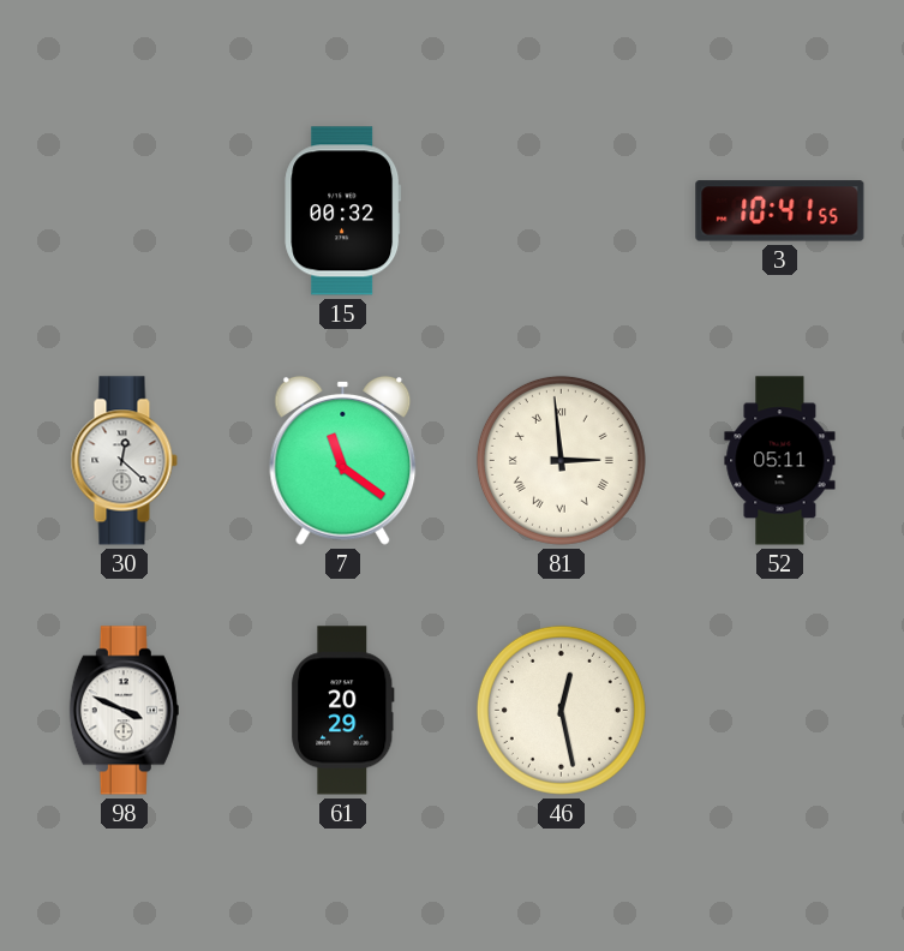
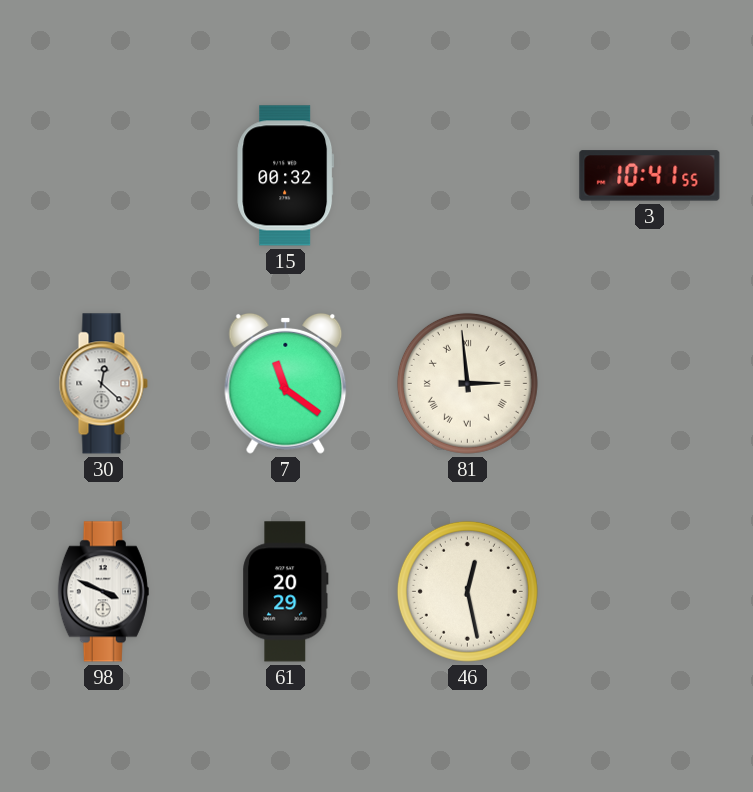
52: 05:11 -> none
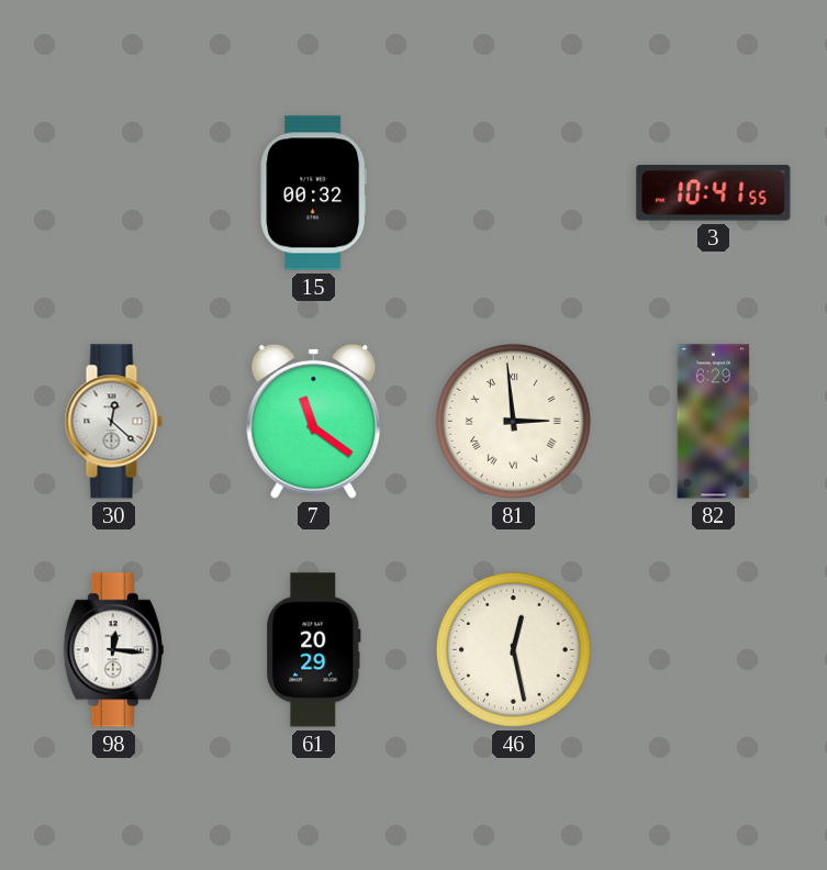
82: none -> 6:29
98: 3:49 -> 12:16
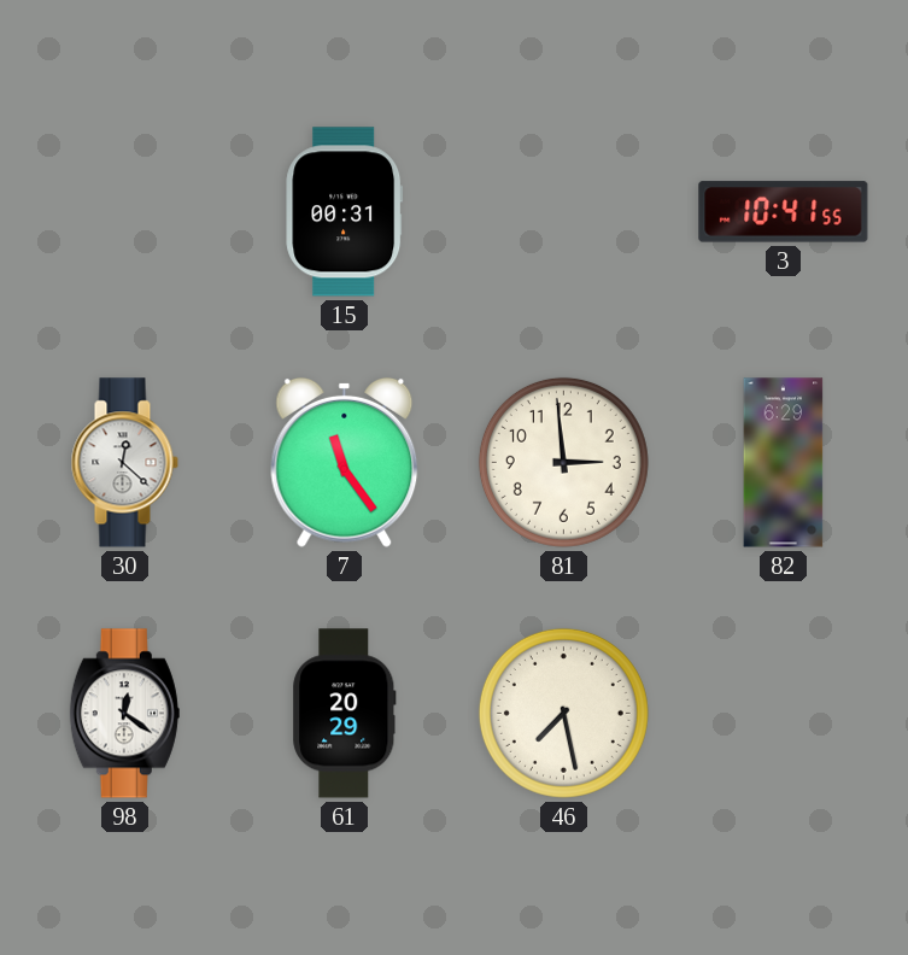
15: 00:32 -> 00:31
7: 11:21 -> 11:24
81 numerals: Roman -> Arabic
98: 12:16 -> 12:21
46: 12:28 -> 7:28
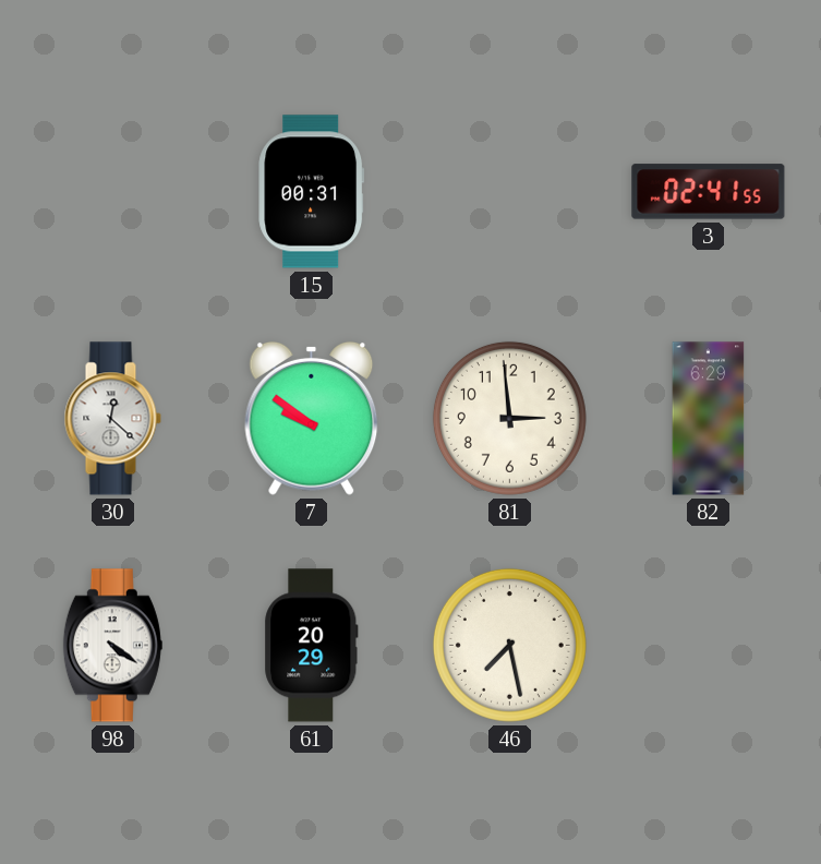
3: 10:41 -> 02:41
7: 11:24 -> 9:51
98: 12:21 -> 4:21
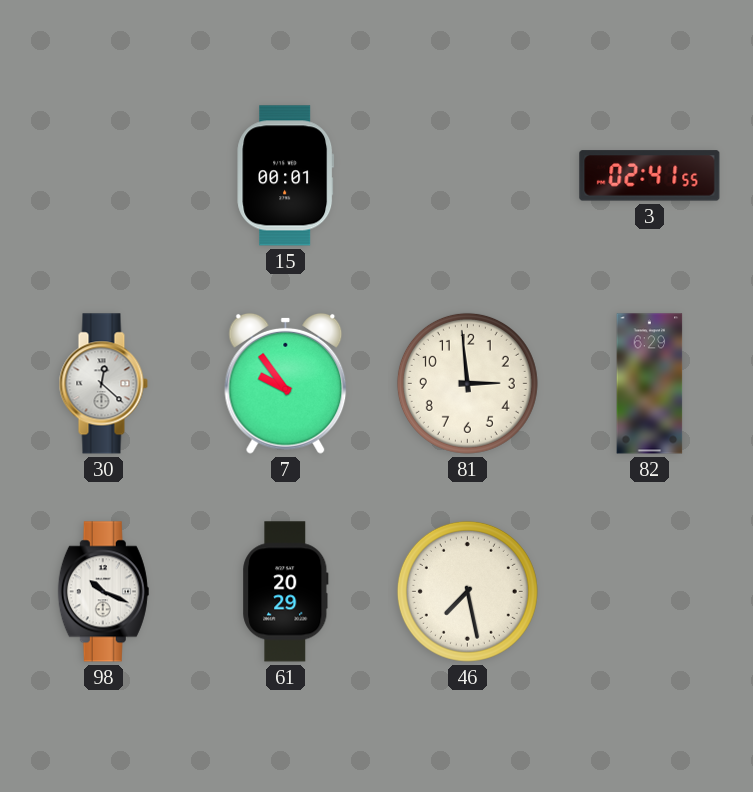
15: 00:31 -> 00:01
7: 9:51 -> 9:54
98: 4:21 -> 10:19
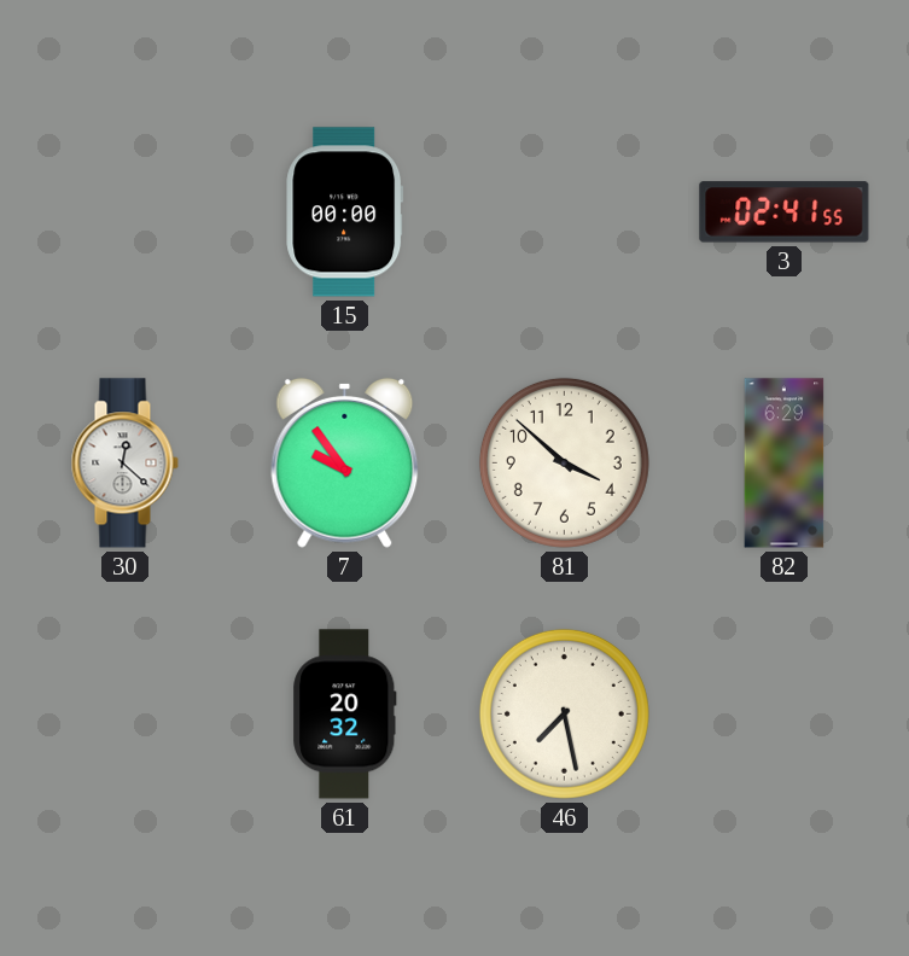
15: 00:01 -> 00:00
81: 2:59 -> 3:52
98: 10:19 -> none
61: 20:29 -> 20:32
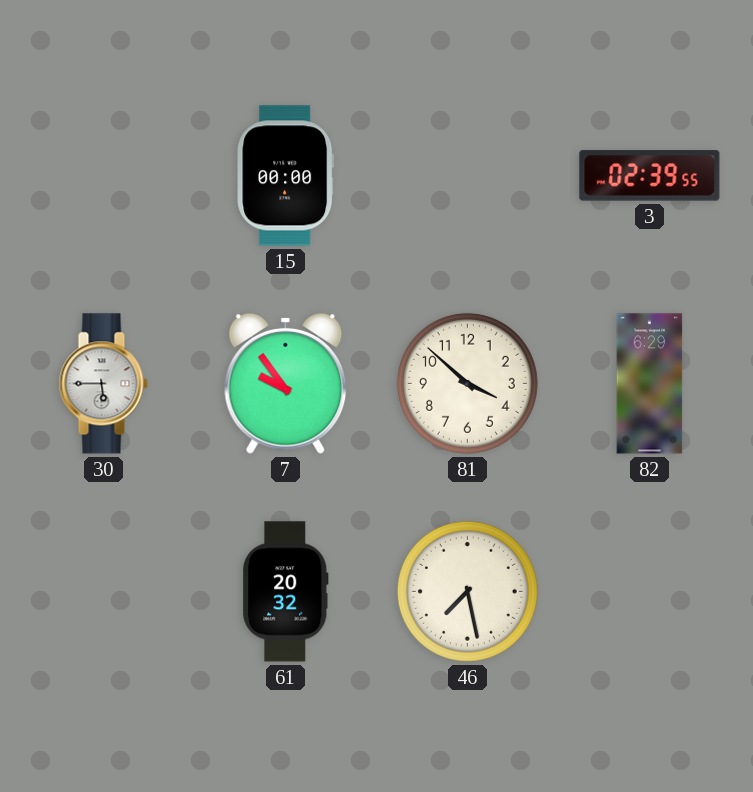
3: 02:41 -> 02:39
30: 12:22 -> 5:45
